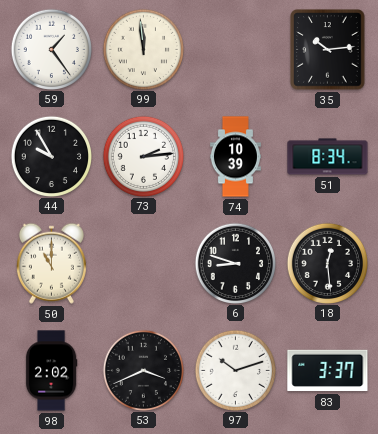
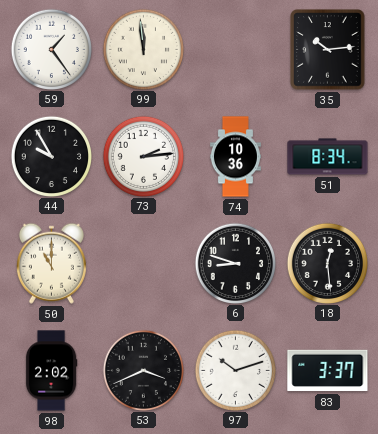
74: 10:39 -> 10:36
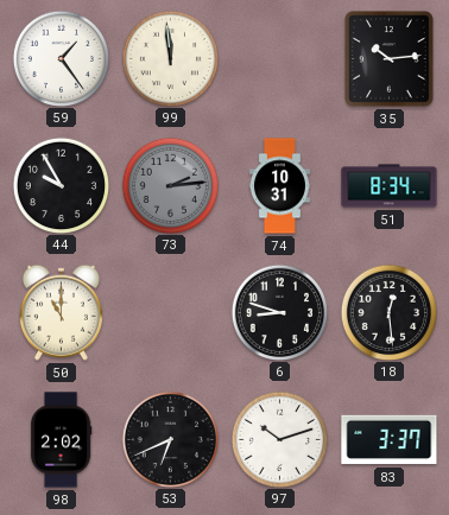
73 dial: white -> grey
74: 10:36 -> 10:31
53: 3:41 -> 6:41
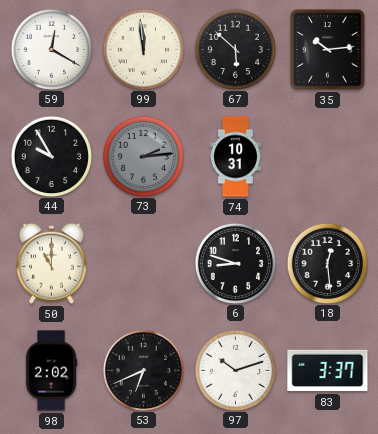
59: 1:24 -> 12:20
67: none -> 5:52
51: 8:34 -> none
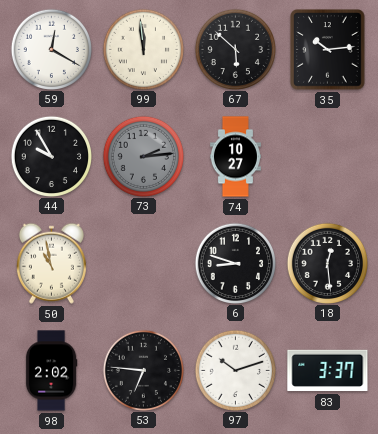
74: 10:31 -> 10:27
50: 11:00 -> 10:58
53: 6:41 -> 6:46
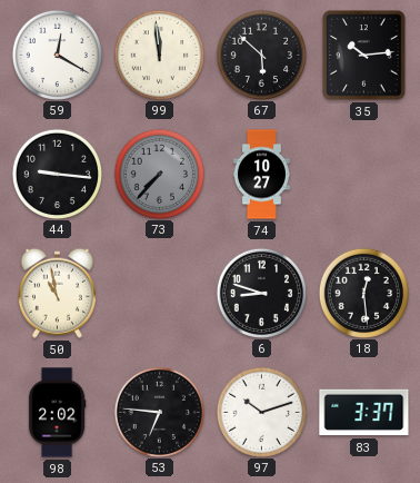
44: 9:55 -> 9:16
73: 2:14 -> 7:37
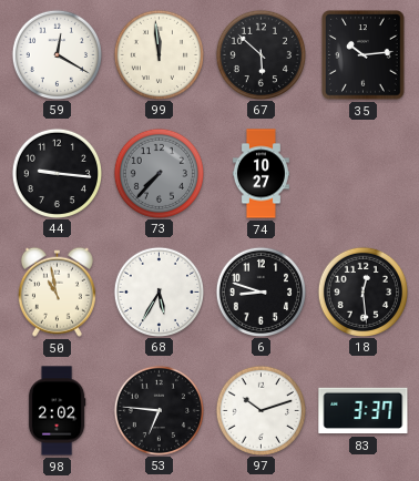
68: none -> 5:35
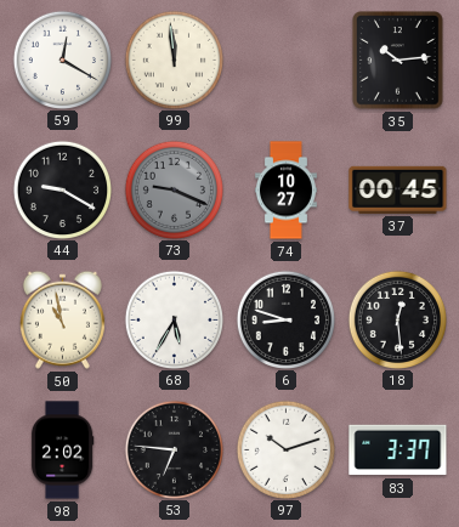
67: 5:52 -> none
44: 9:16 -> 9:20
73: 7:37 -> 9:19
37: none -> 00:45
